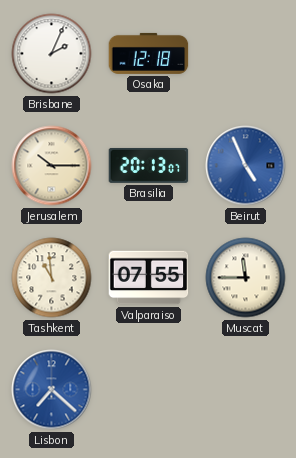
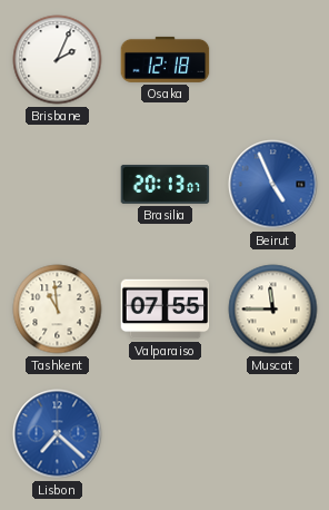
Jerusalem: 10:15 -> none
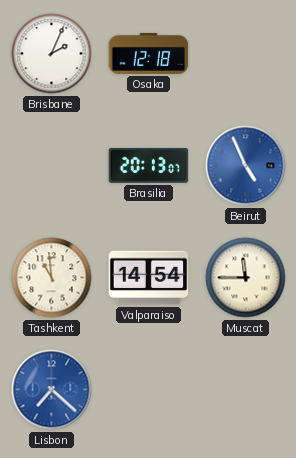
Valparaiso: 07:55 -> 14:54
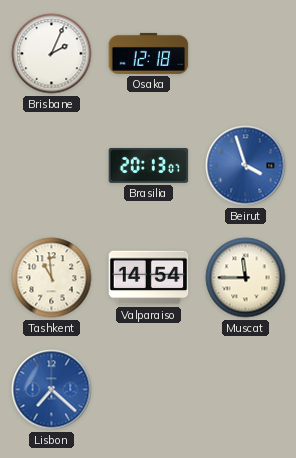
Beirut: 4:56 -> 3:57
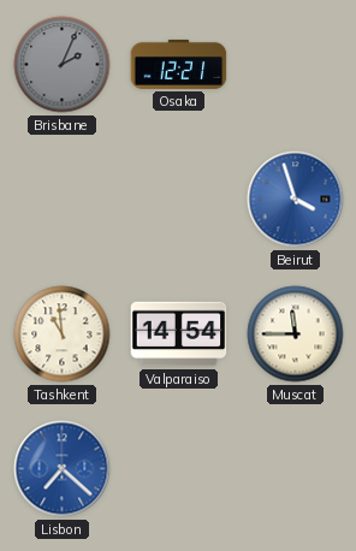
Brisbane dial: white -> grey
Osaka: 12:18 -> 12:21
Brasilia: 20:13 -> none
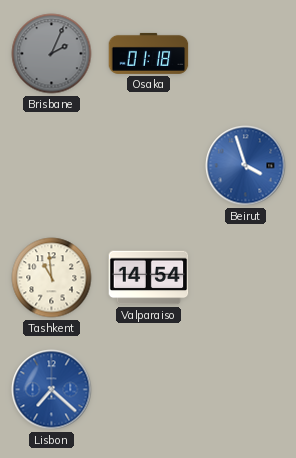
Osaka: 12:21 -> 01:18
Muscat: 11:45 -> none
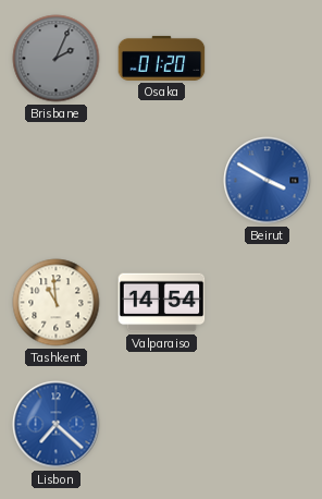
Osaka: 01:18 -> 01:20
Beirut: 3:57 -> 3:50
